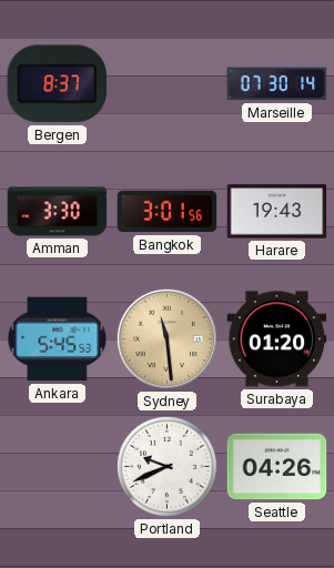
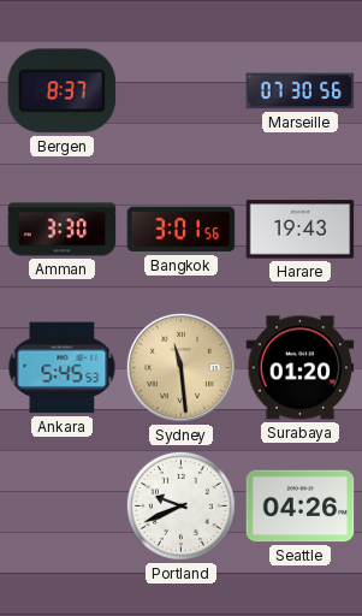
Marseille: 07:30:14 -> 07:30:56
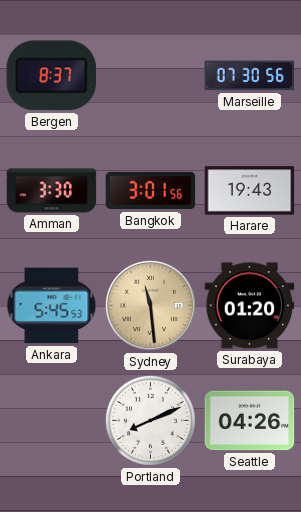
Portland: 9:41 -> 8:11
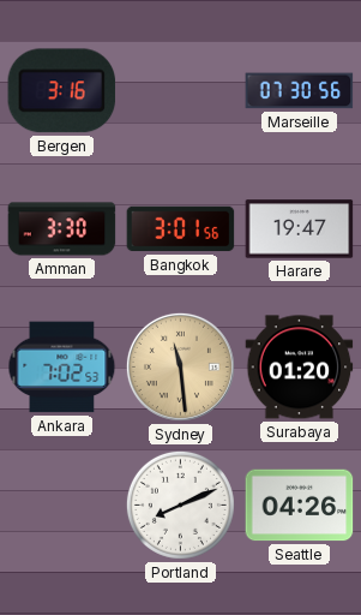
Bergen: 8:37 -> 3:16
Harare: 19:43 -> 19:47
Ankara: 5:45 -> 7:02
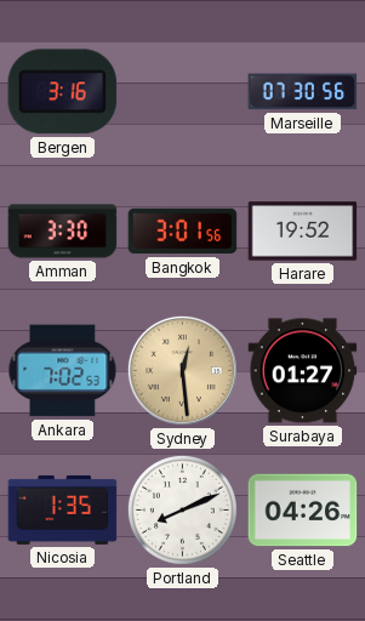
Harare: 19:47 -> 19:52
Sydney: 11:29 -> 12:29
Surabaya: 01:20 -> 01:27
Nicosia: none -> 1:35
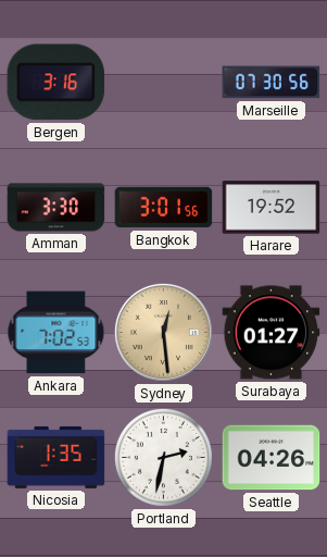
Portland: 8:11 -> 2:32
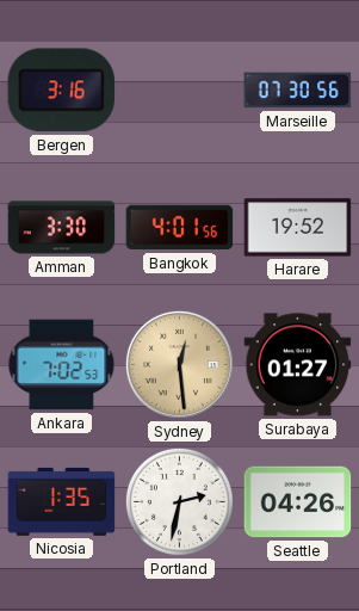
Bangkok: 3:01 -> 4:01
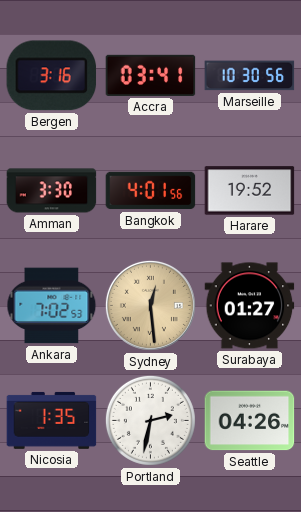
Accra: none -> 03:41
Marseille: 07:30 -> 10:30
